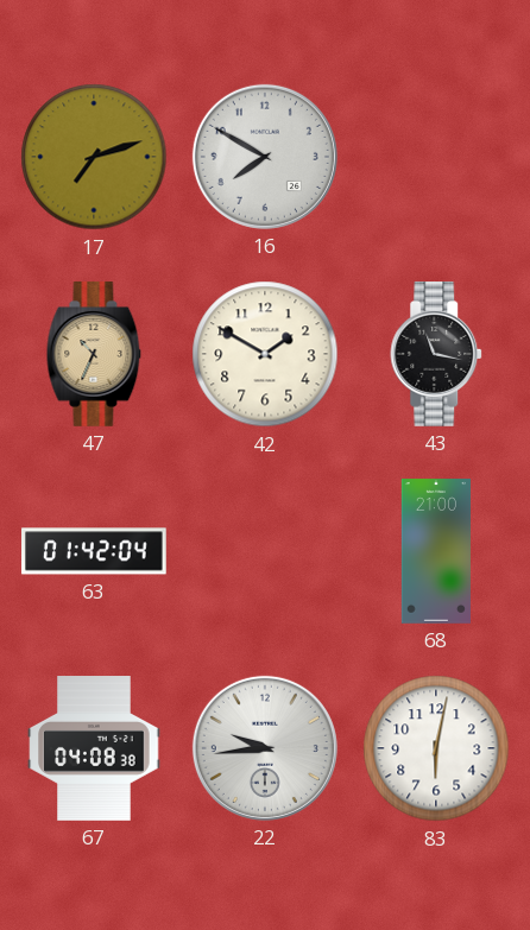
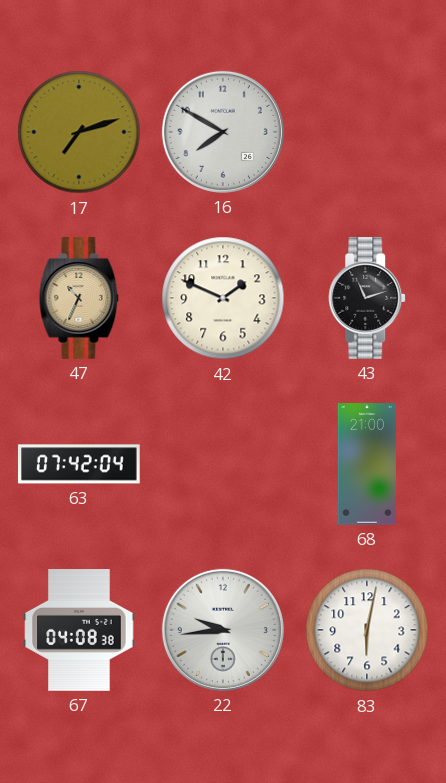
42: 1:50 -> 1:49
43: 11:17 -> 11:12
63: 01:42 -> 07:42
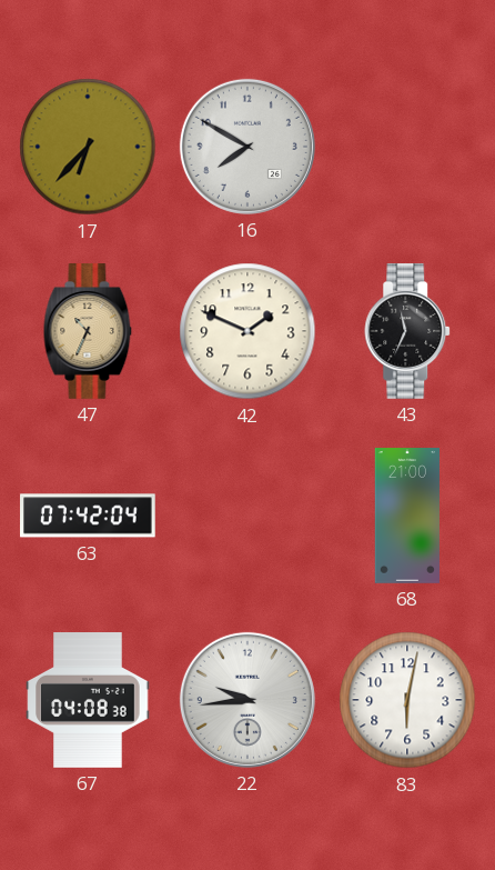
17: 7:12 -> 6:37
43: 11:12 -> 11:34
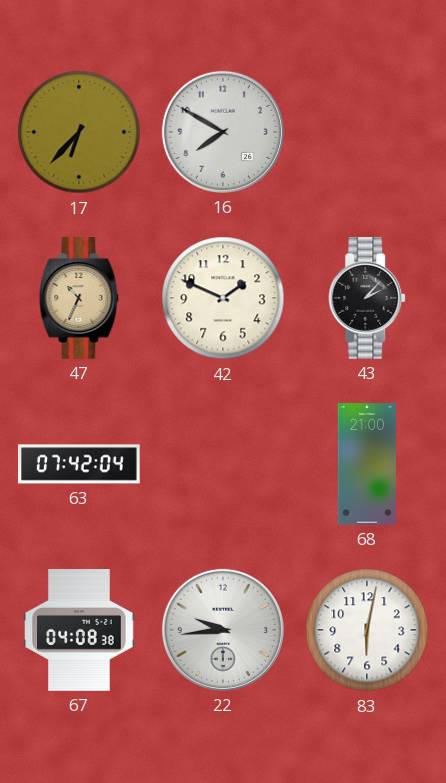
43: 11:34 -> 2:07
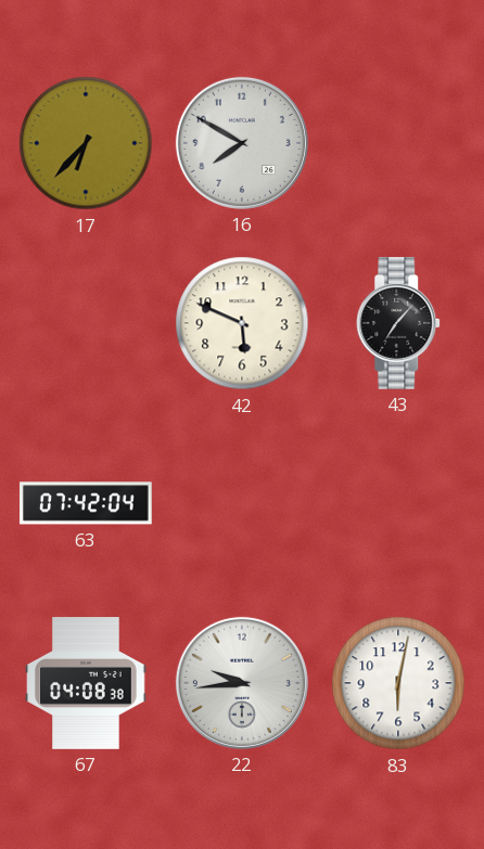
47: 10:34 -> none
42: 1:49 -> 5:49
43: 2:07 -> 7:07
68: 21:00 -> none
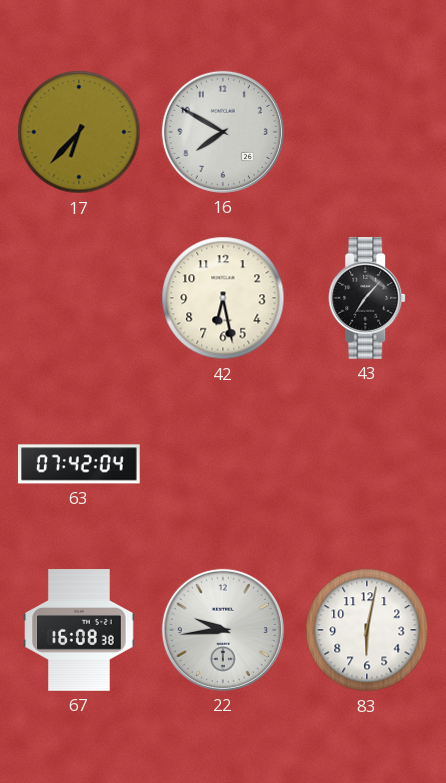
42: 5:49 -> 6:28
67: 04:08 -> 16:08
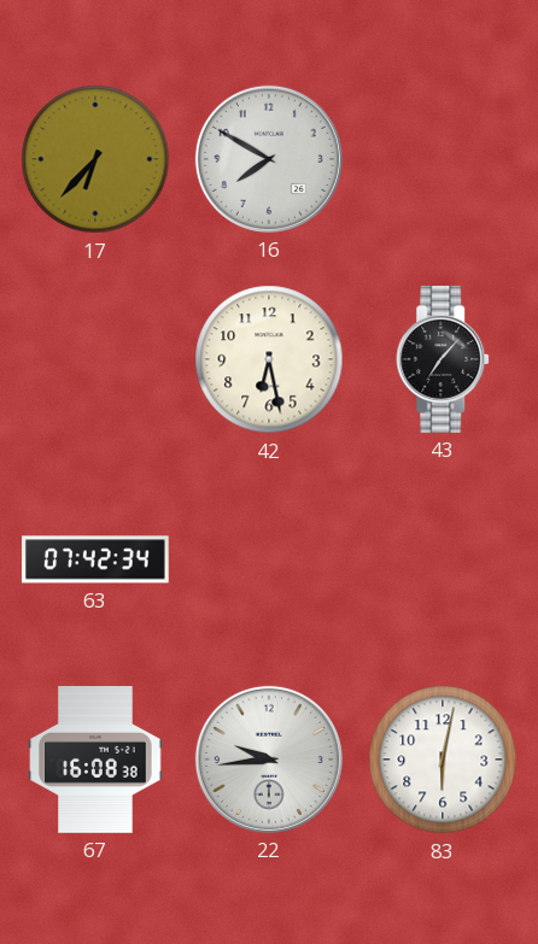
63: 07:42:04 -> 07:42:34
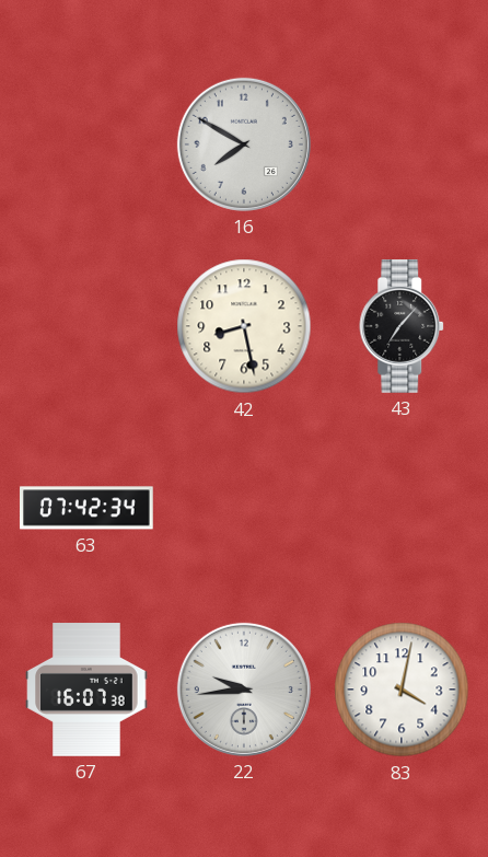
17: 6:37 -> none
42: 6:28 -> 8:28
67: 16:08 -> 16:07
83: 6:02 -> 4:02
